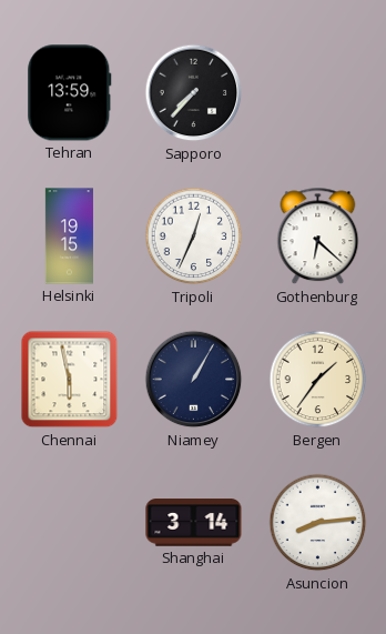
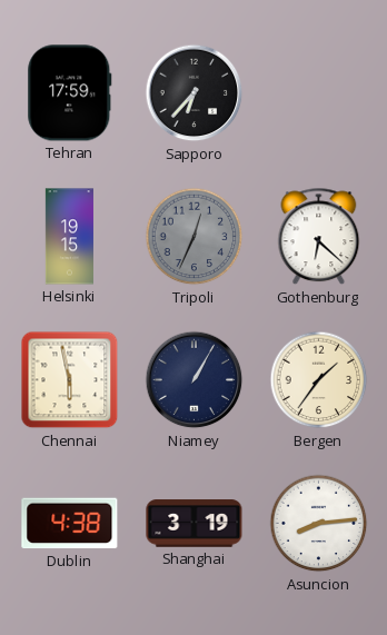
Tehran: 13:59 -> 17:59
Sapporo: 7:37 -> 6:37
Tripoli dial: white -> grey
Dublin: none -> 4:38
Shanghai: 3:14 -> 3:19
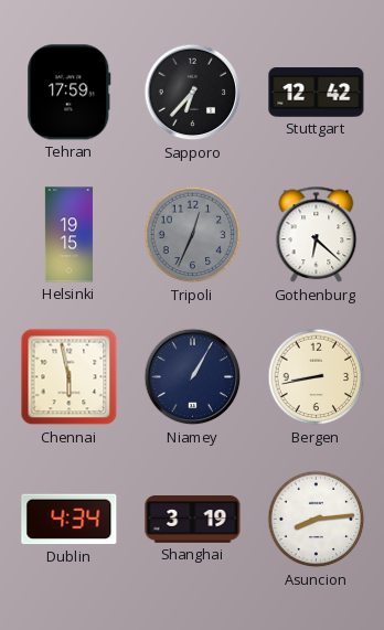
Stuttgart: none -> 12:42
Bergen: 1:36 -> 8:43
Dublin: 4:38 -> 4:34
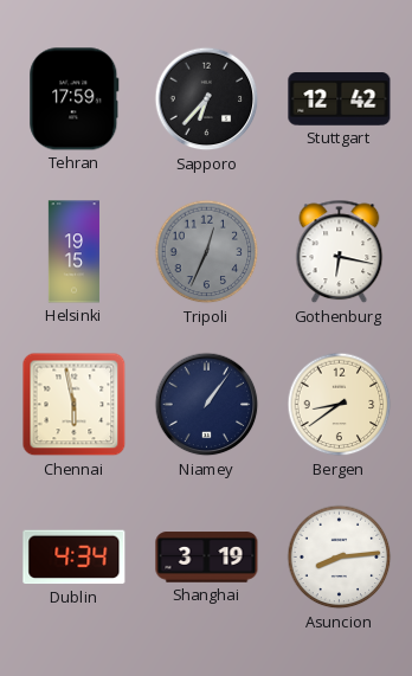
Gothenburg: 6:22 -> 6:17
Niamey: 1:05 -> 1:06
Bergen: 8:43 -> 8:39
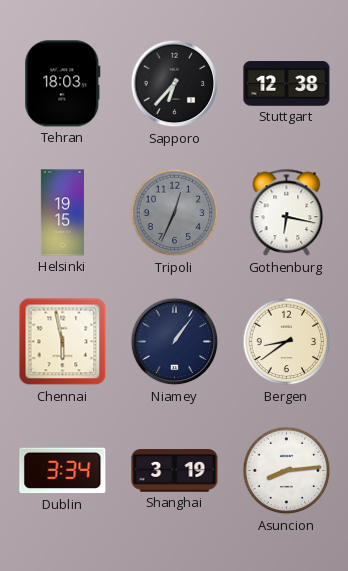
Tehran: 17:59 -> 18:03
Stuttgart: 12:42 -> 12:38
Dublin: 4:34 -> 3:34
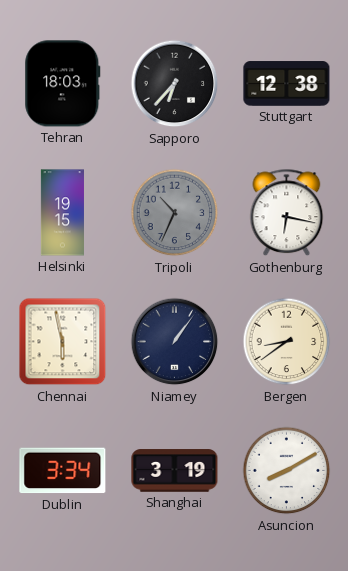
Tripoli: 12:34 -> 10:34
Asuncion: 8:14 -> 8:10
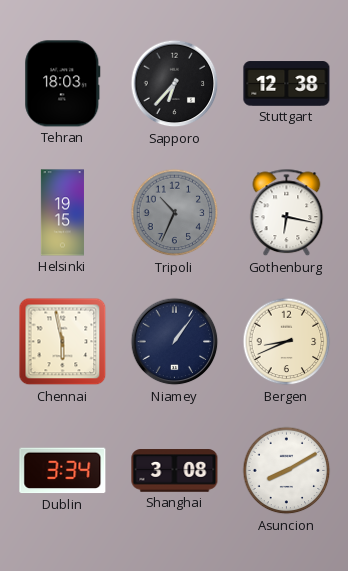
Bergen: 8:39 -> 8:41
Shanghai: 3:19 -> 3:08
